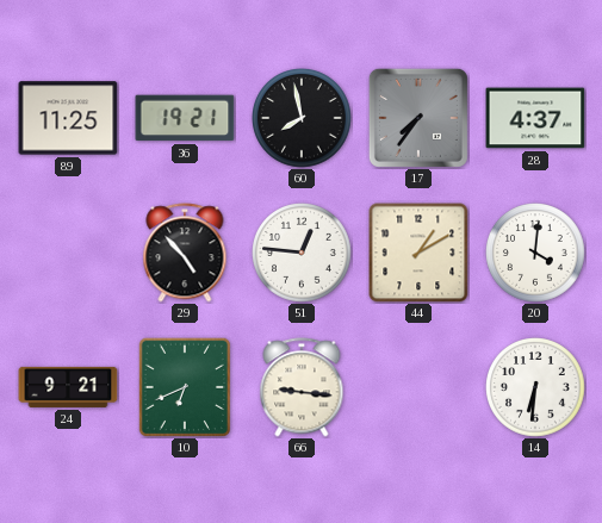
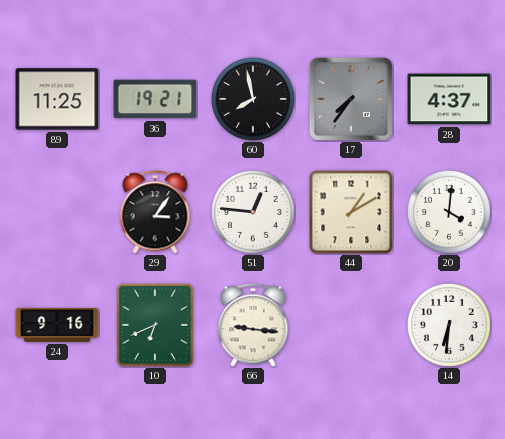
29: 4:53 -> 3:06
24: 9:21 -> 9:16
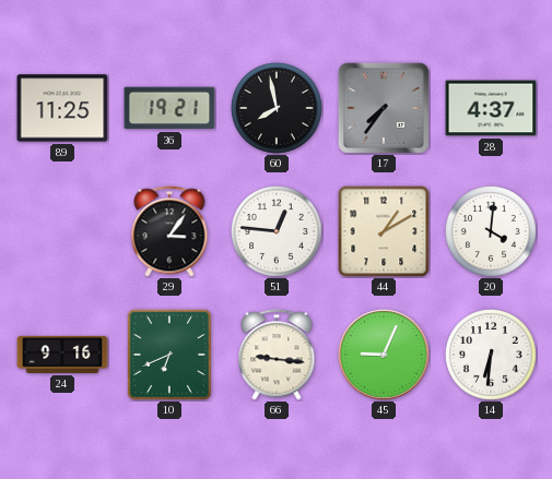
45: none -> 9:04
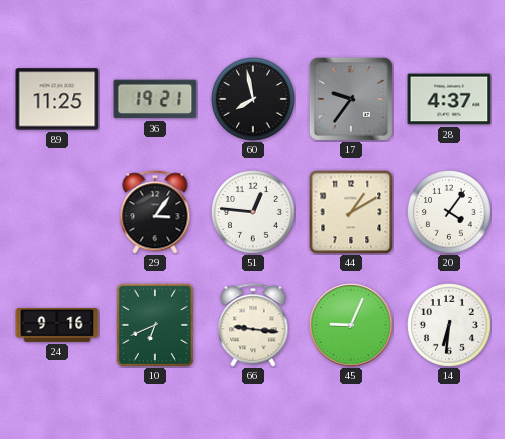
17: 7:36 -> 9:36
20: 4:01 -> 4:06
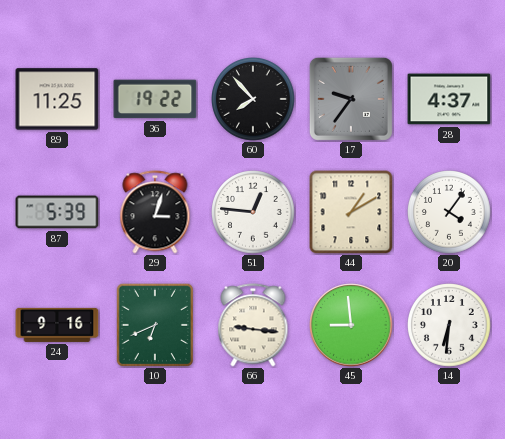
36: 19:21 -> 19:22
60: 7:58 -> 7:53
87: none -> 5:39
29: 3:06 -> 3:03
45: 9:04 -> 8:59
